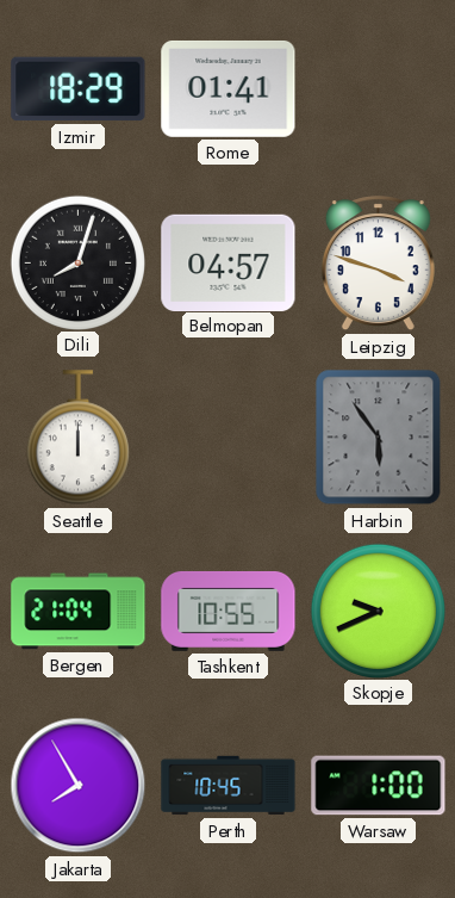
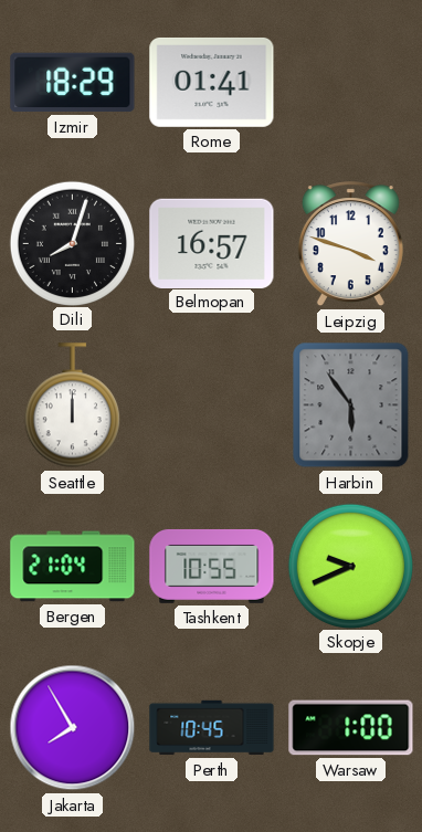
Belmopan: 04:57 -> 16:57
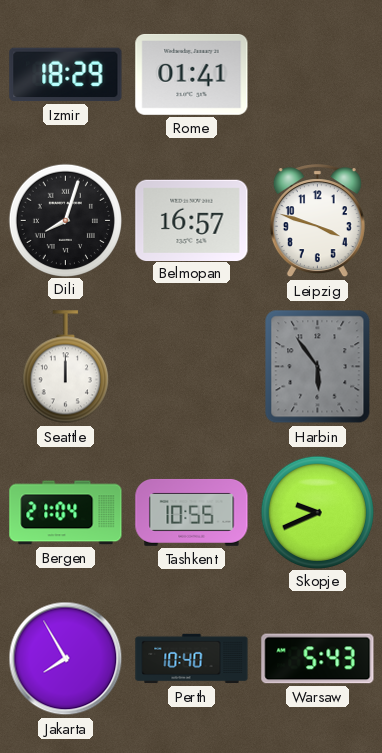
Perth: 10:45 -> 10:40
Warsaw: 1:00 -> 5:43
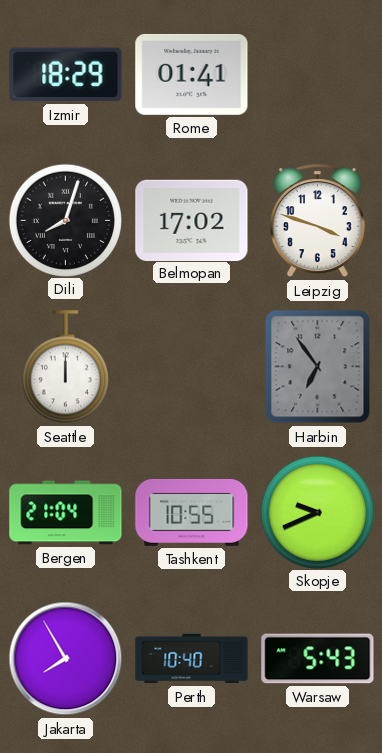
Belmopan: 16:57 -> 17:02
Harbin: 5:54 -> 6:54
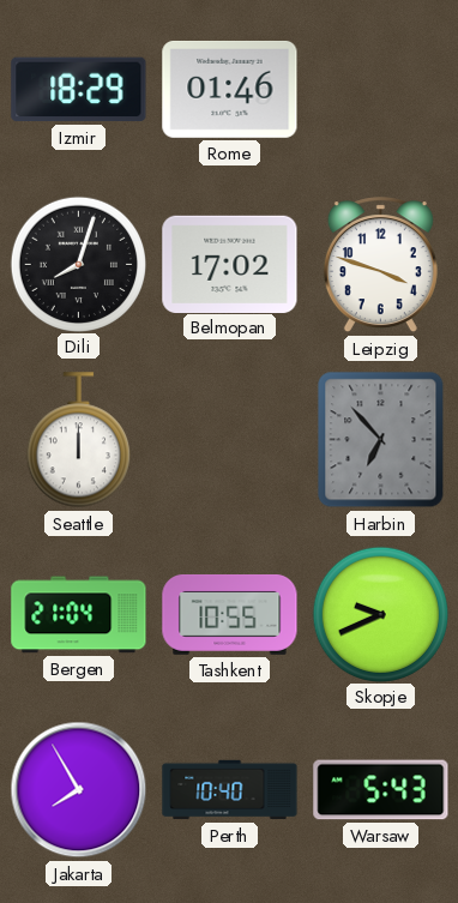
Rome: 01:41 -> 01:46
Harbin: 6:54 -> 6:53
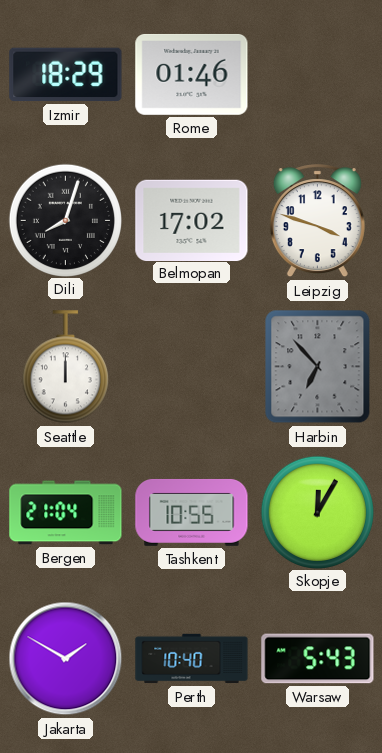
Skopje: 9:41 -> 12:05
Jakarta: 7:55 -> 1:50
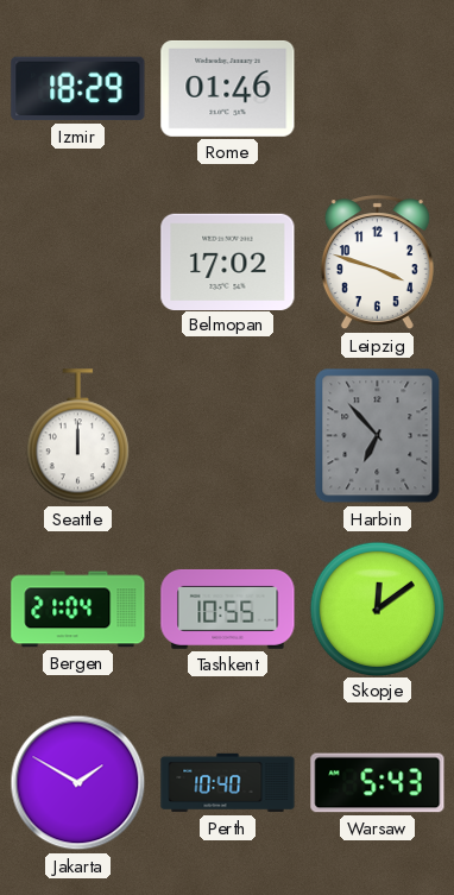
Dili: 8:03 -> none
Skopje: 12:05 -> 12:09
